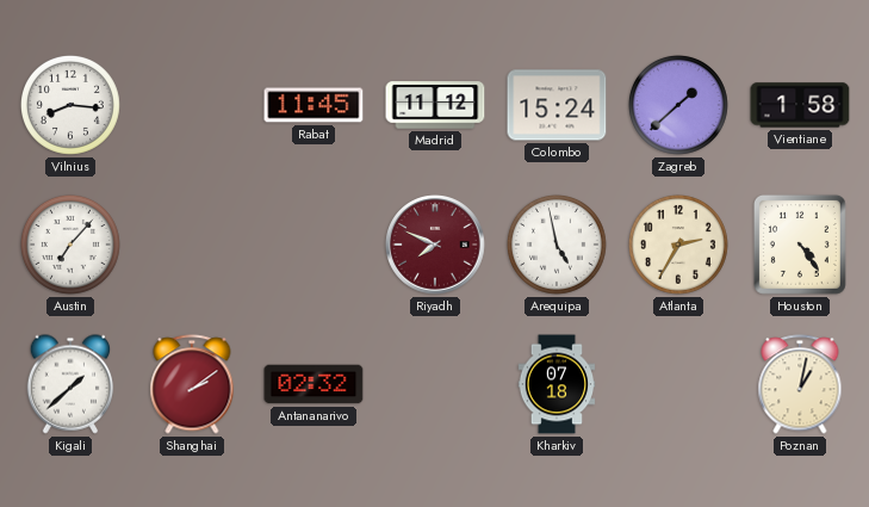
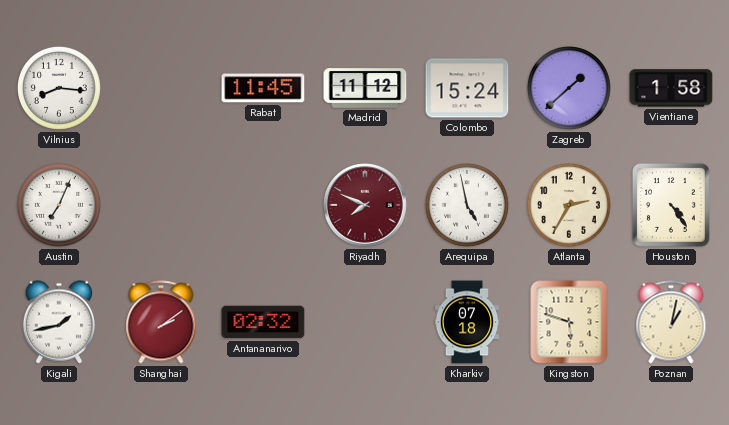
Austin: 7:07 -> 7:04
Kigali: 1:38 -> 1:43
Kingston: none -> 5:48
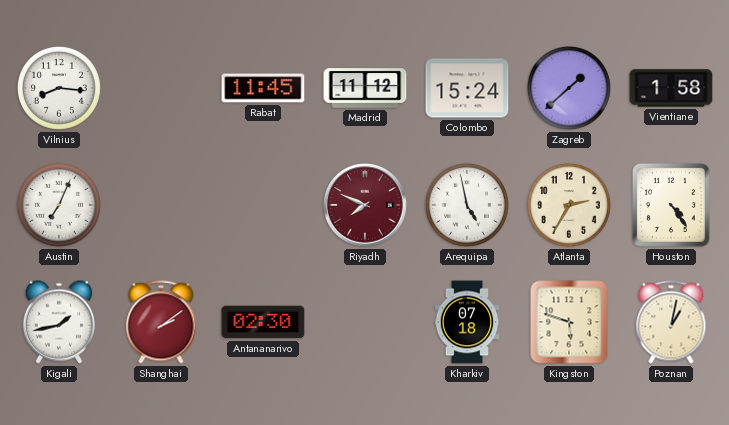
Antananarivo: 02:32 -> 02:30
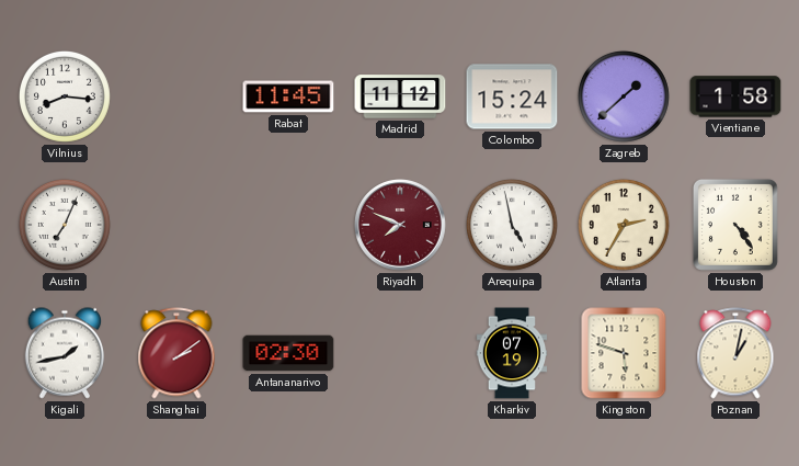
Kharkiv: 07:18 -> 07:19
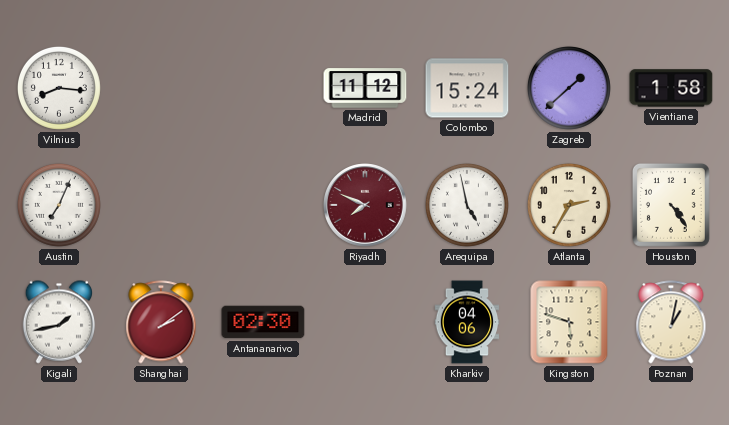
Rabat: 11:45 -> none
Kharkiv: 07:19 -> 04:06
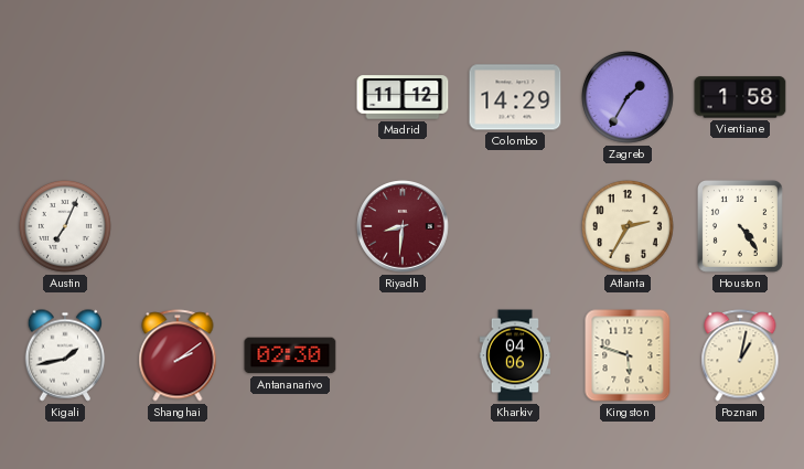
Vilnius: 8:16 -> none
Colombo: 15:24 -> 14:29
Zagreb: 1:38 -> 1:35
Riyadh: 7:49 -> 8:31
Arequipa: 4:58 -> none
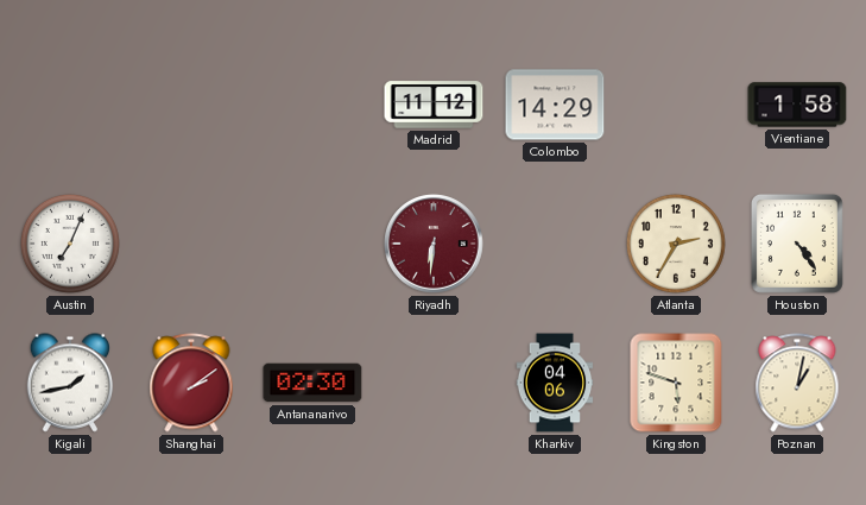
Zagreb: 1:35 -> none
Riyadh: 8:31 -> 6:31
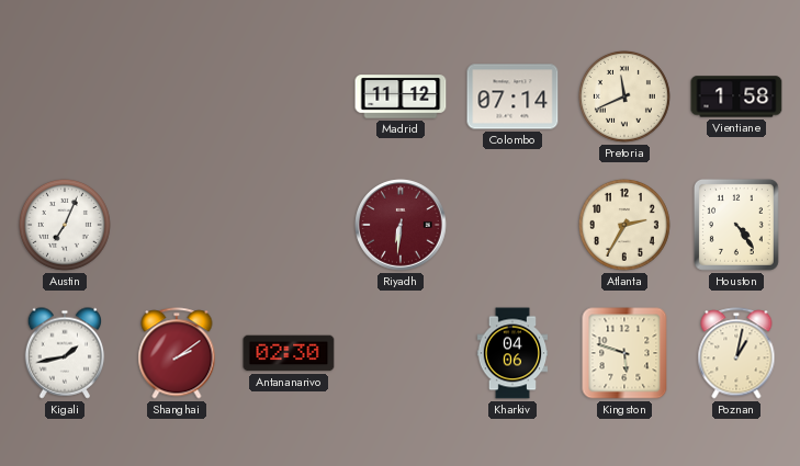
Colombo: 14:29 -> 07:14
Pretoria: none -> 11:41
